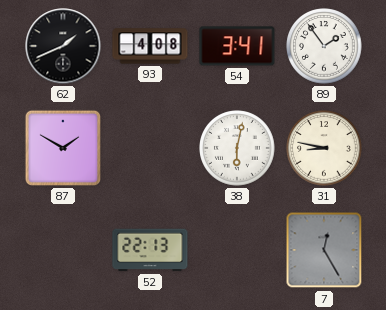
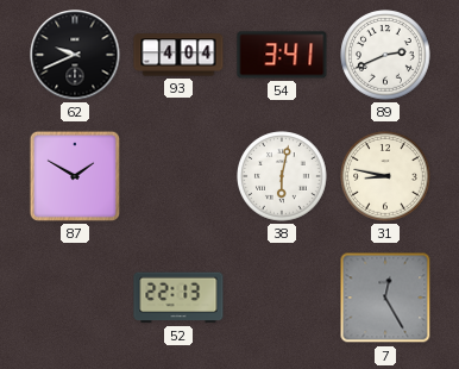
62: 1:41 -> 9:41
93: 4:08 -> 4:04
89: 1:54 -> 2:41
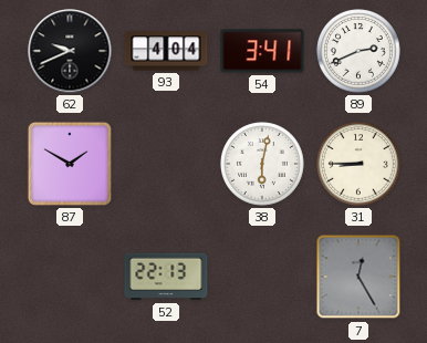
31: 8:47 -> 8:45
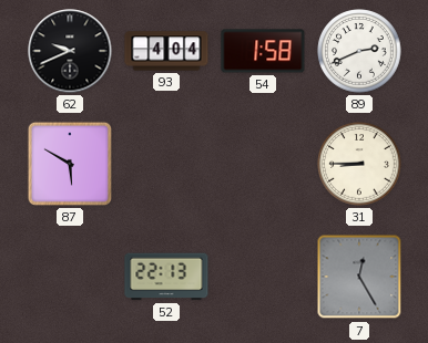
54: 3:41 -> 1:58
87: 1:50 -> 5:50
38: 6:02 -> none
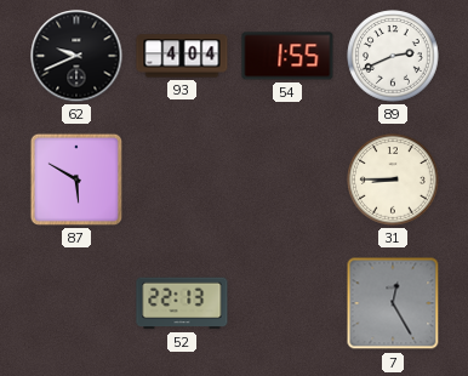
54: 1:58 -> 1:55
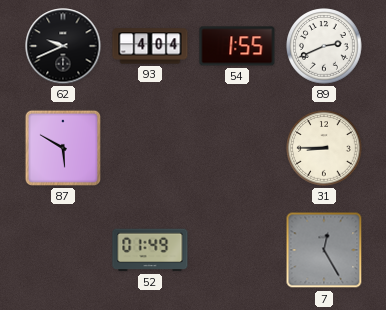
52: 22:13 -> 01:49
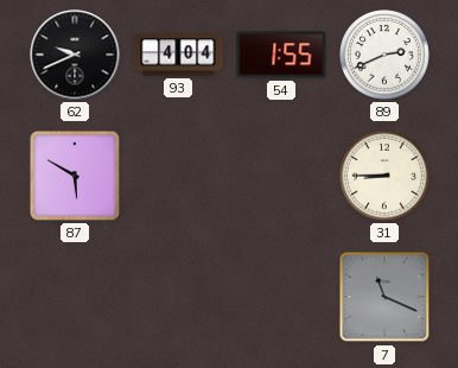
52: 01:49 -> none
7: 12:25 -> 11:19
